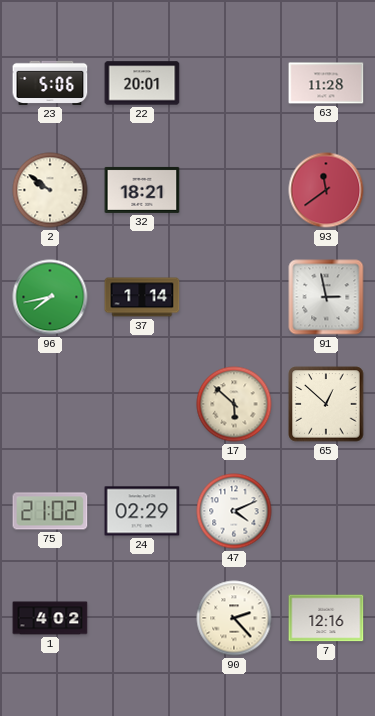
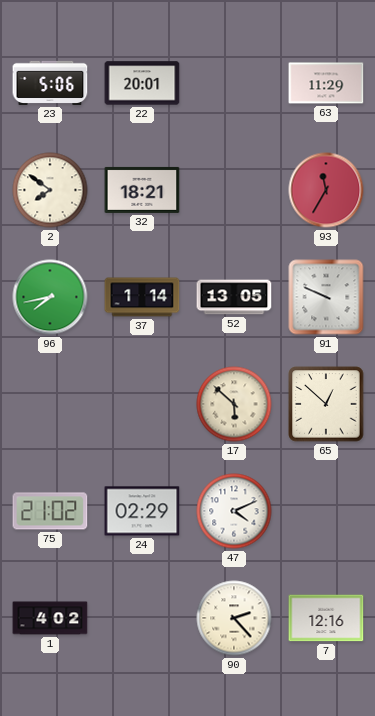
63: 11:28 -> 11:29
2: 9:51 -> 7:51
93: 11:39 -> 11:35
52: none -> 13:05
91: 2:58 -> 9:49
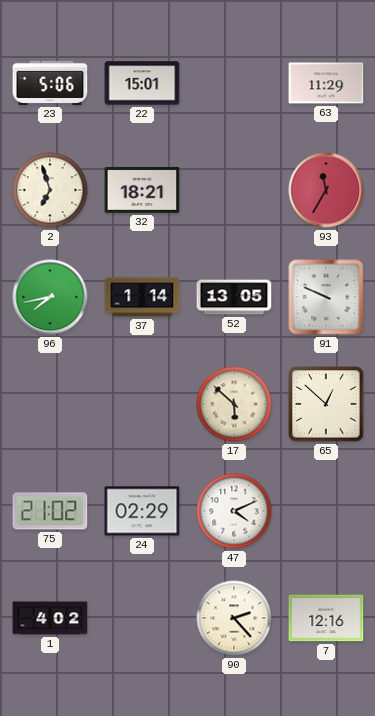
22: 20:01 -> 15:01
2: 7:51 -> 6:57
